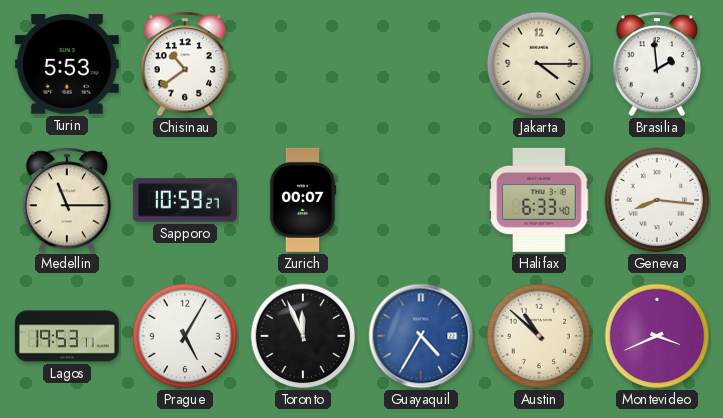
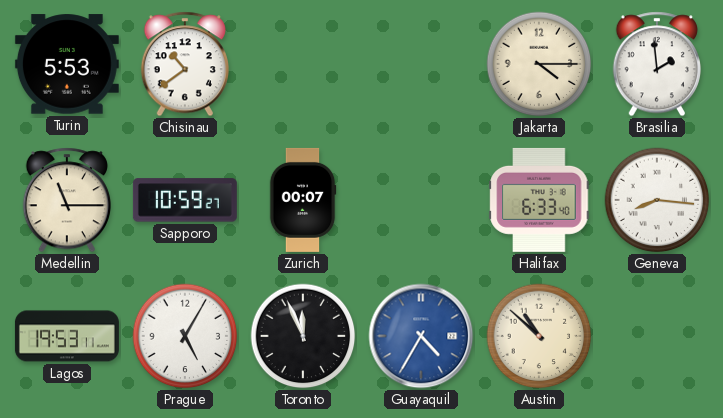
Montevideo: 3:41 -> none
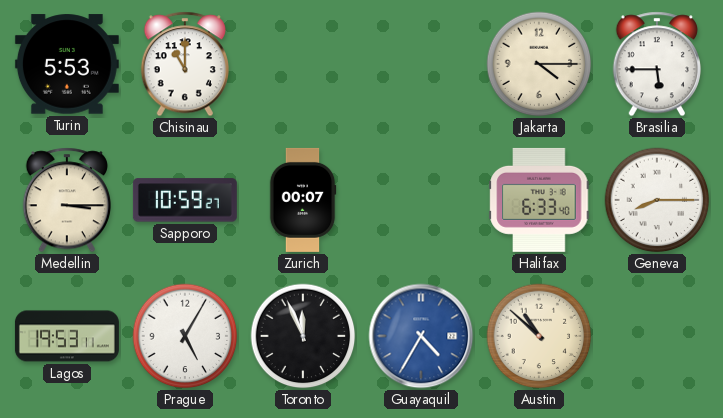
Chisinau: 10:39 -> 11:00
Brasilia: 1:59 -> 5:45
Medellin: 11:15 -> 3:15
Geneva: 8:16 -> 8:15
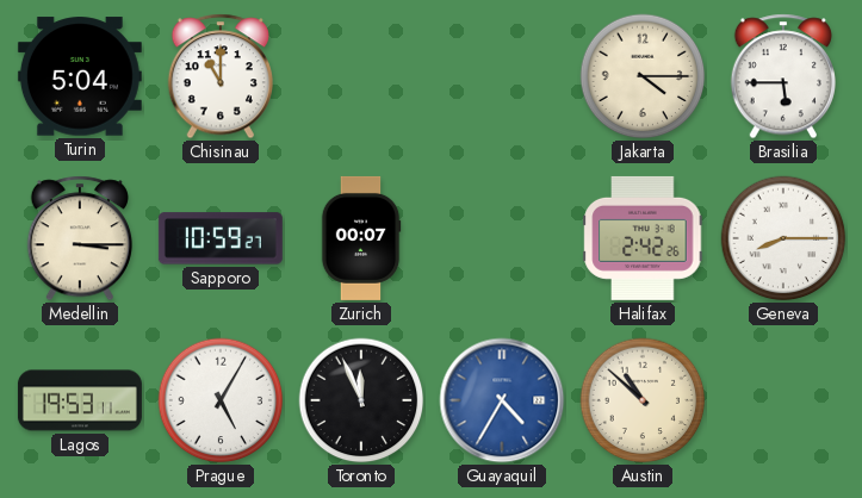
Turin: 5:53 -> 5:04
Halifax: 6:33 -> 2:42
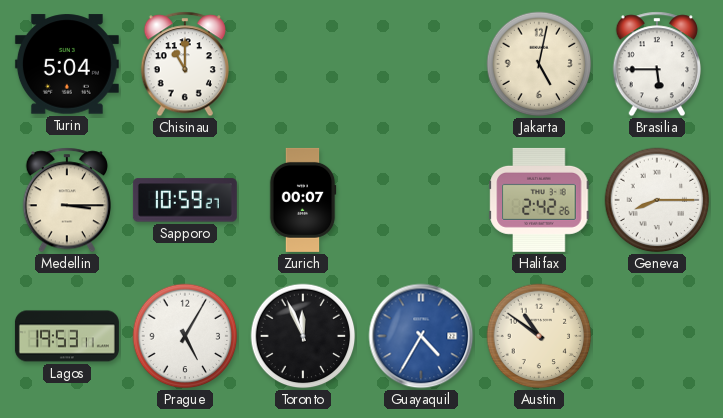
Jakarta: 4:15 -> 5:02
Austin: 10:52 -> 10:51
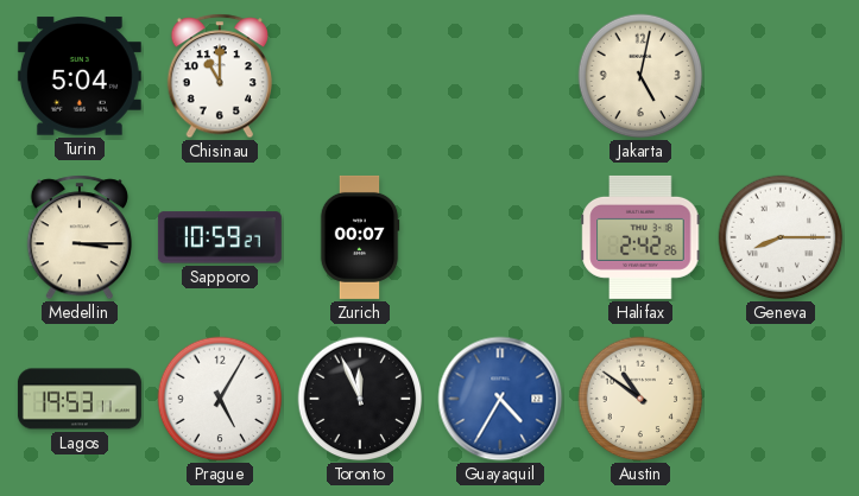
Brasilia: 5:45 -> none
